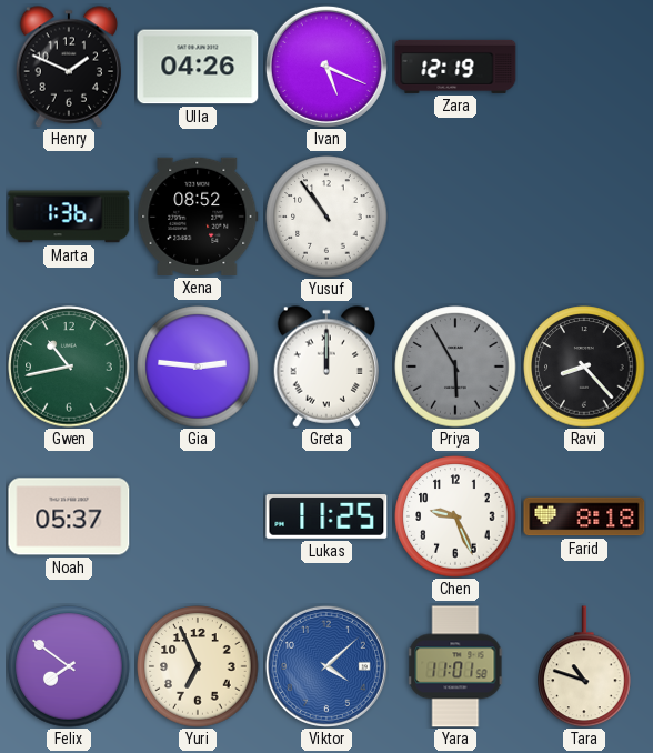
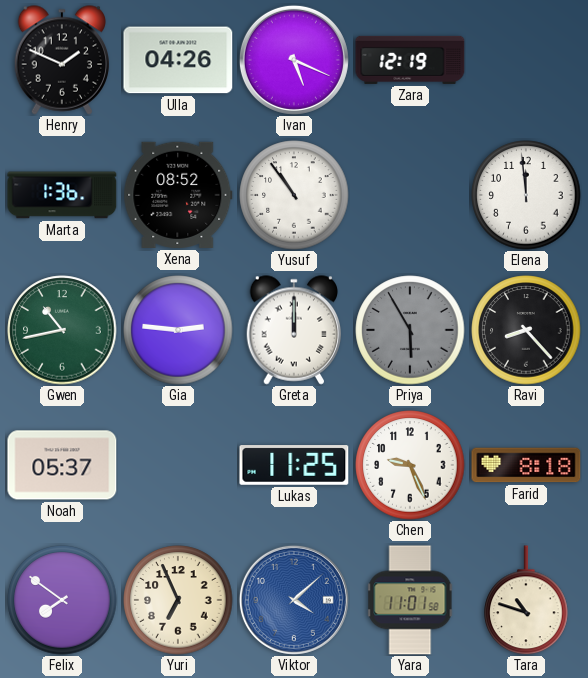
Elena: none -> 11:59
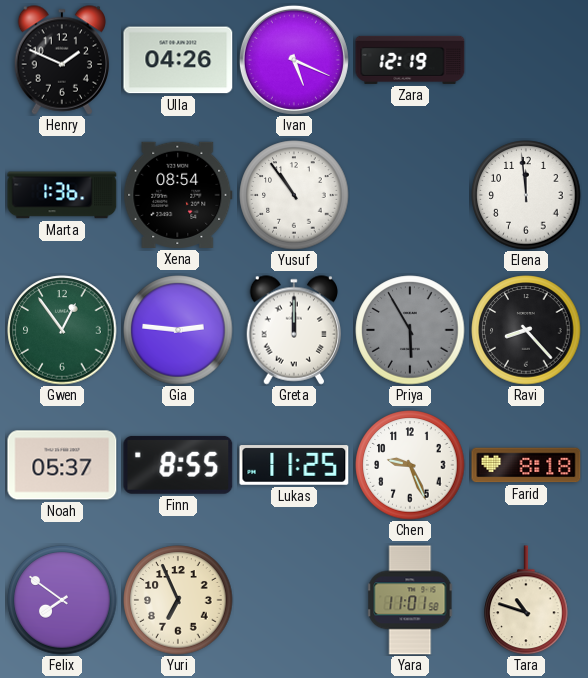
Xena: 08:52 -> 08:54
Gwen: 10:43 -> 12:54
Finn: none -> 8:55
Viktor: 4:08 -> none
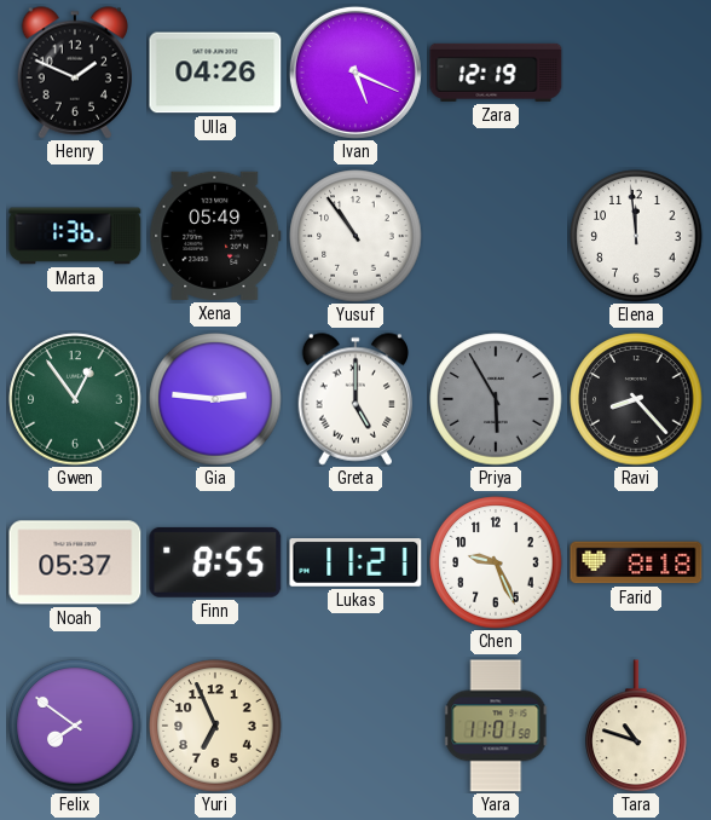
Xena: 08:54 -> 05:49
Greta: 12:00 -> 5:00
Lukas: 11:25 -> 11:21
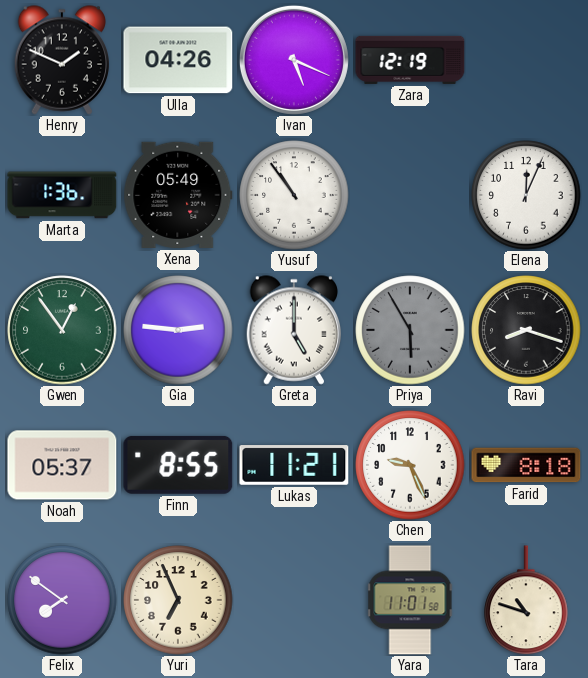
Elena: 11:59 -> 12:04
Ravi: 8:23 -> 8:18
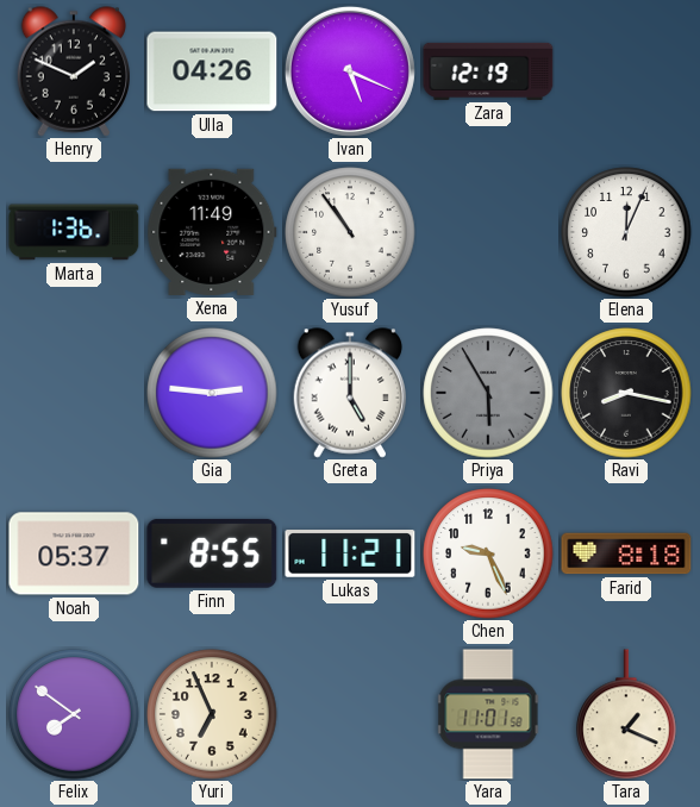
Xena: 05:49 -> 11:49
Gwen: 12:54 -> none
Ravi: 8:18 -> 8:17
Tara: 10:48 -> 1:19
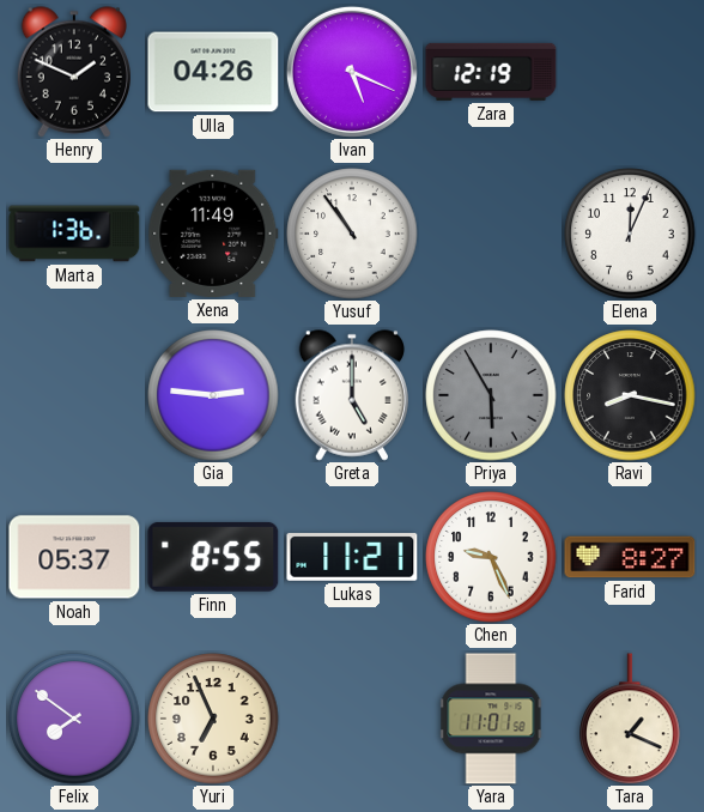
Farid: 8:18 -> 8:27
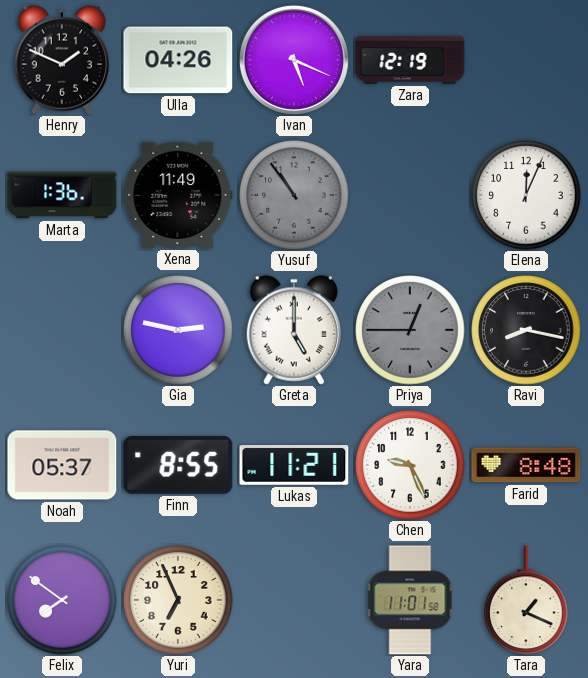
Yusuf dial: white -> grey
Gia: 2:46 -> 2:47
Priya: 5:55 -> 12:45
Farid: 8:27 -> 8:48
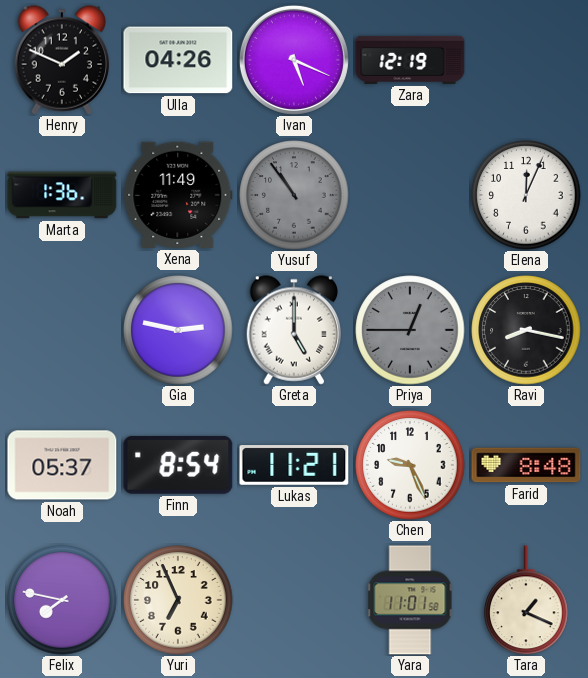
Finn: 8:55 -> 8:54
Felix: 7:51 -> 7:47
